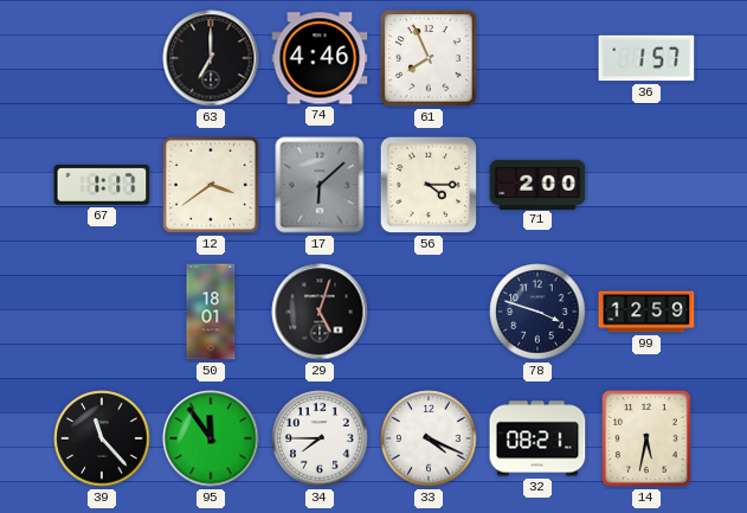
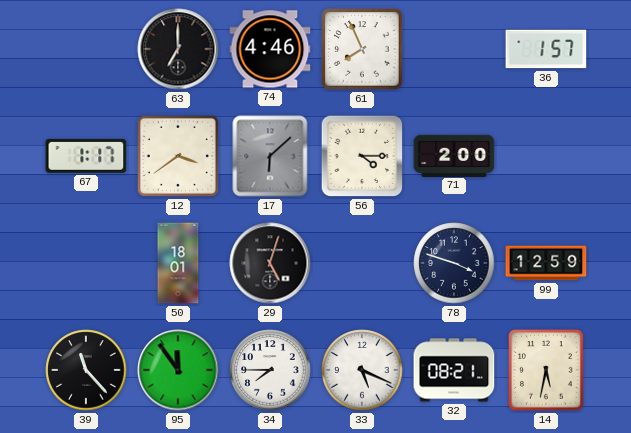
33: 4:19 -> 5:19
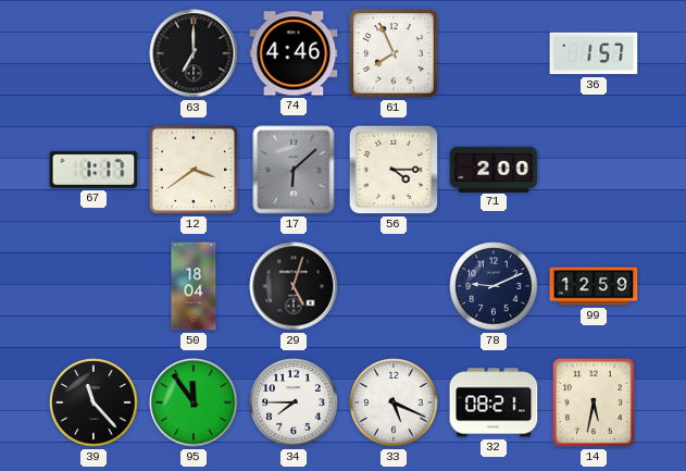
50: 18:01 -> 18:04
78: 3:48 -> 9:11
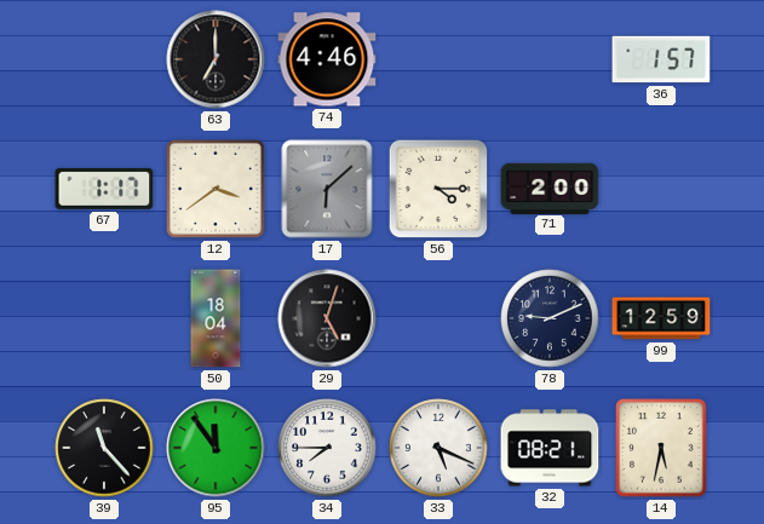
61: 7:56 -> none
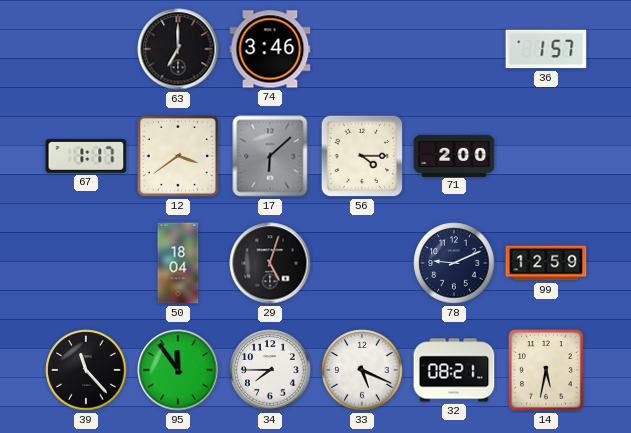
74: 4:46 -> 3:46
